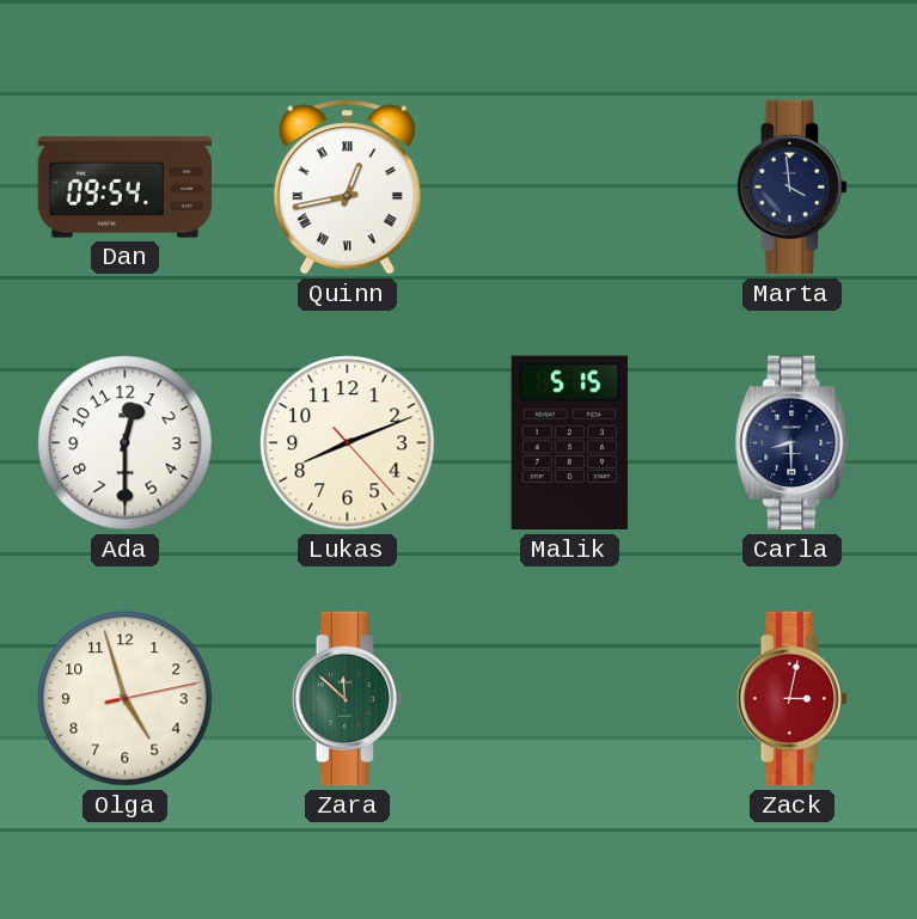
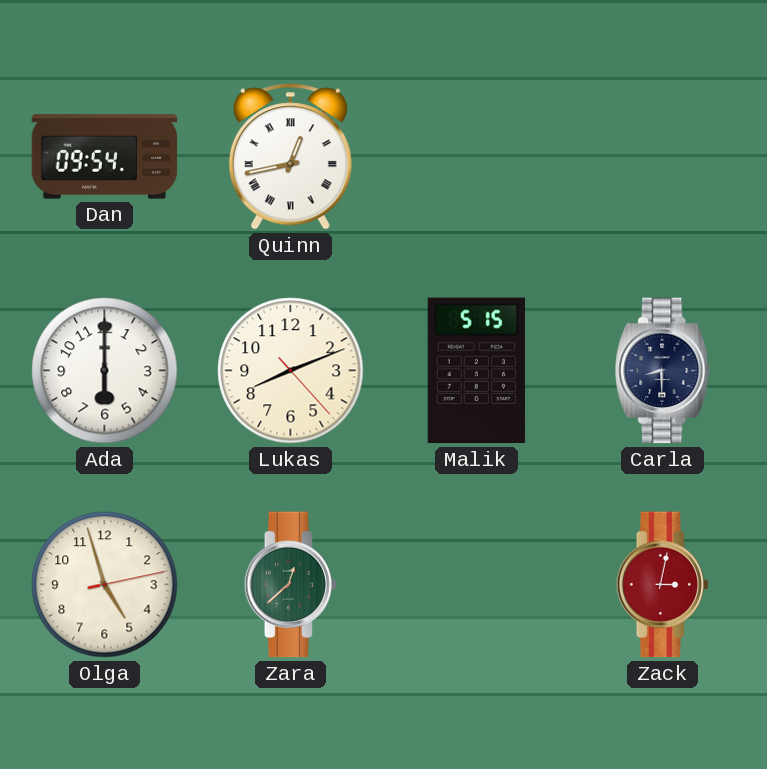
Marta: 3:59 -> none
Ada: 12:30 -> 6:00
Zara: 11:52 -> 12:38
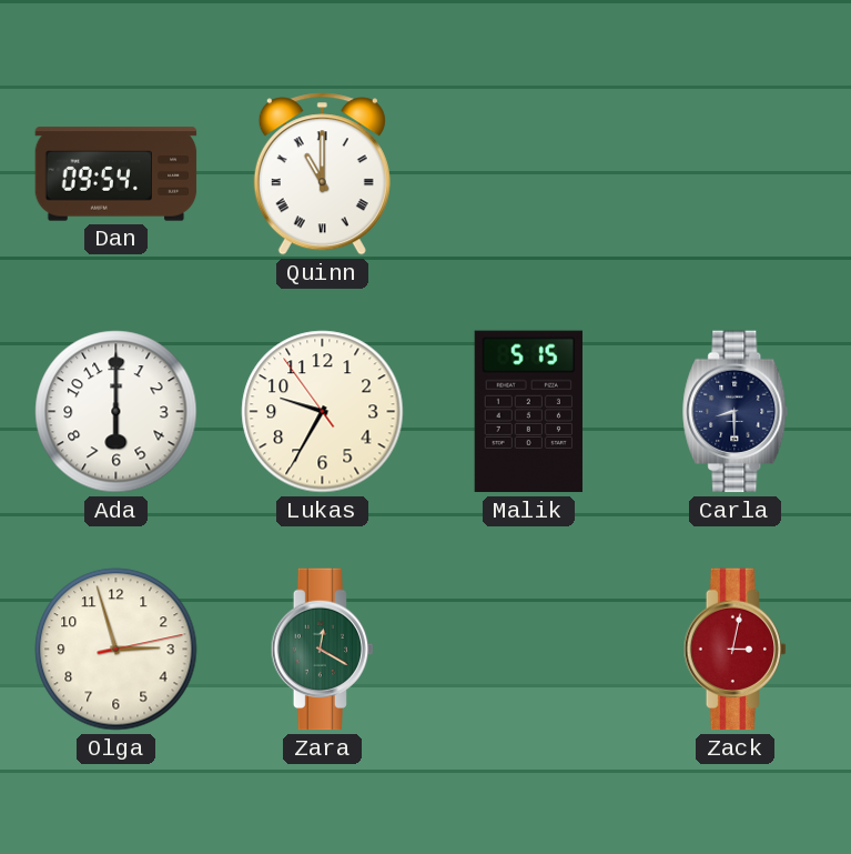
Quinn: 12:43 -> 11:00
Lukas: 8:11 -> 9:34
Olga: 4:57 -> 2:57
Zara: 12:38 -> 12:20
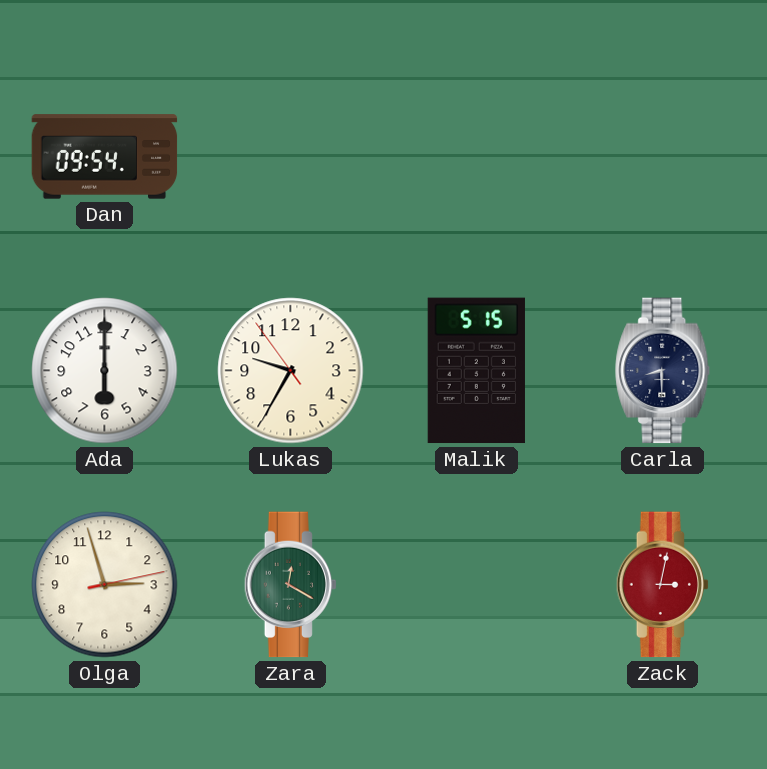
Quinn: 11:00 -> none
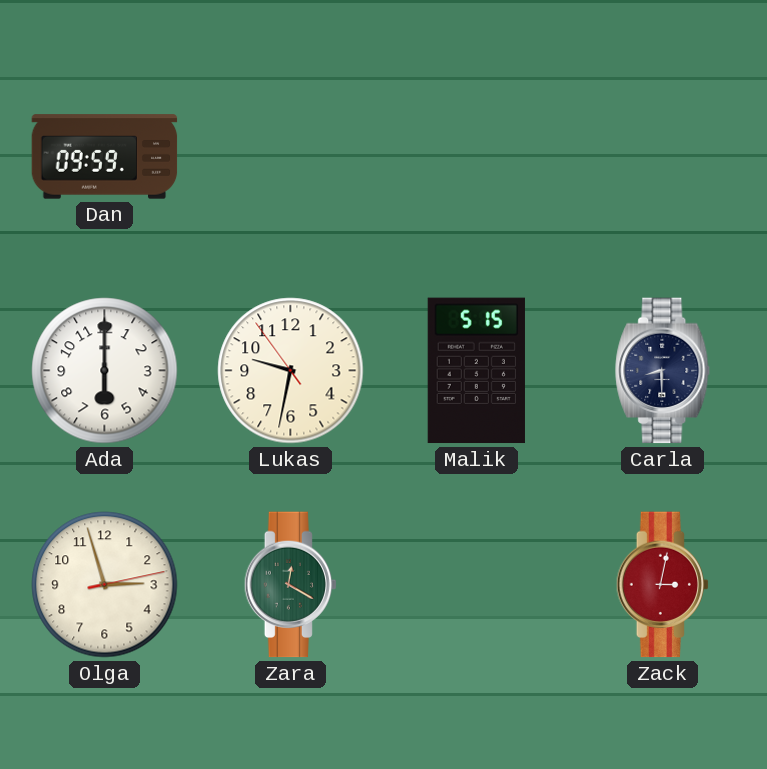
Dan: 09:54 -> 09:59
Lukas: 9:34 -> 9:31
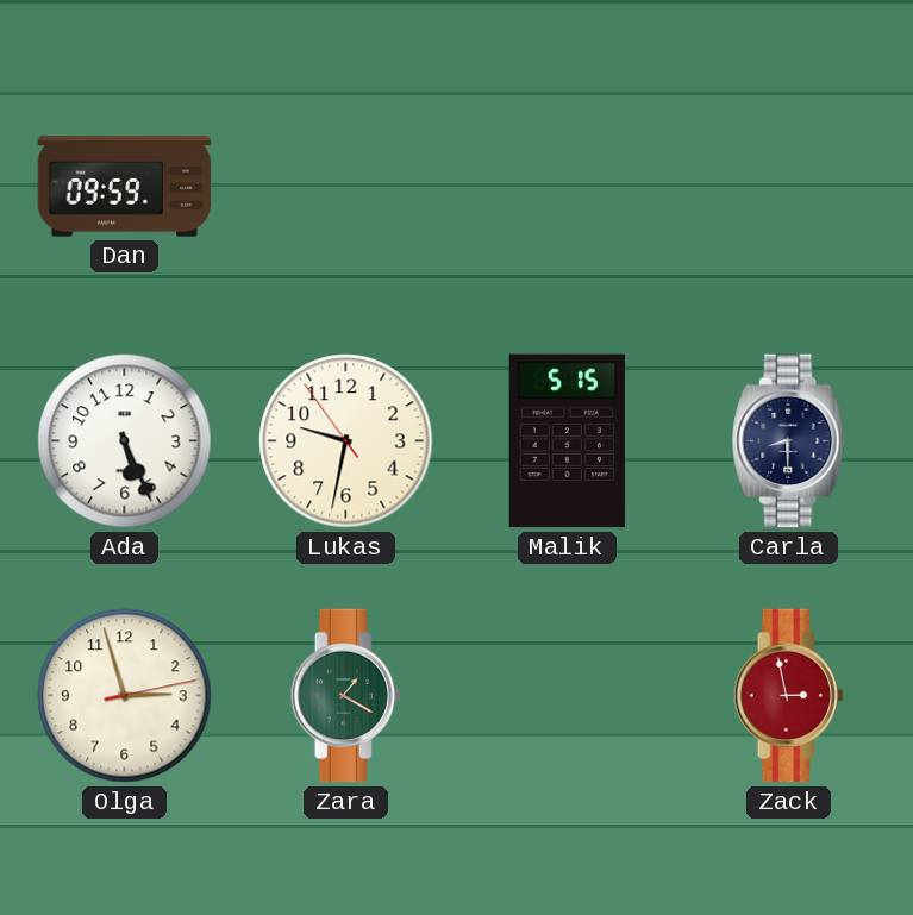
Ada: 6:00 -> 5:26
Zara: 12:20 -> 1:20
Zack: 3:02 -> 2:58
